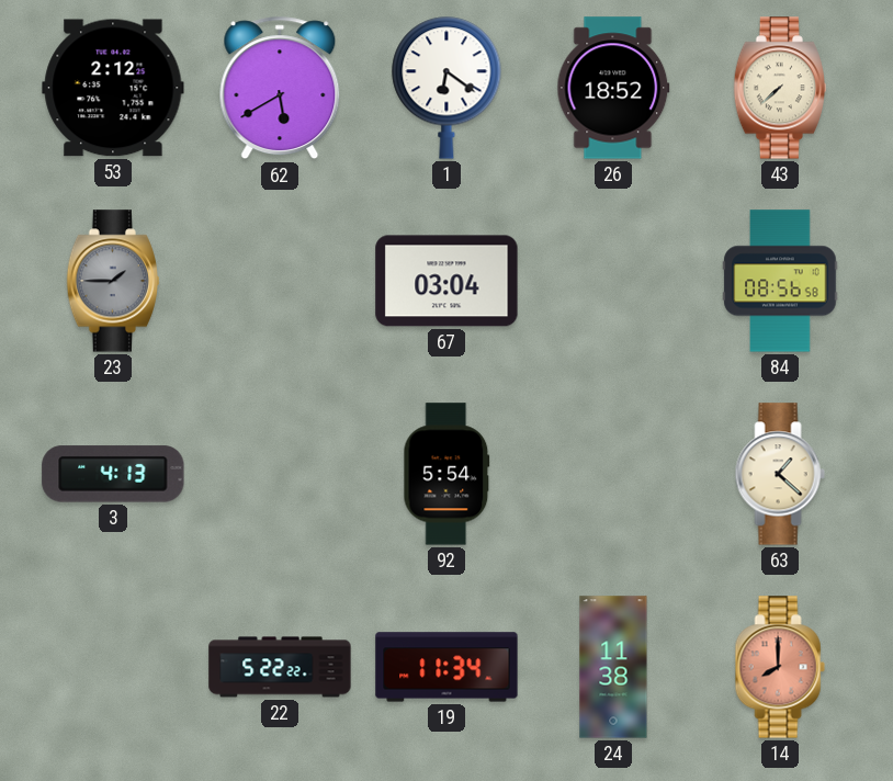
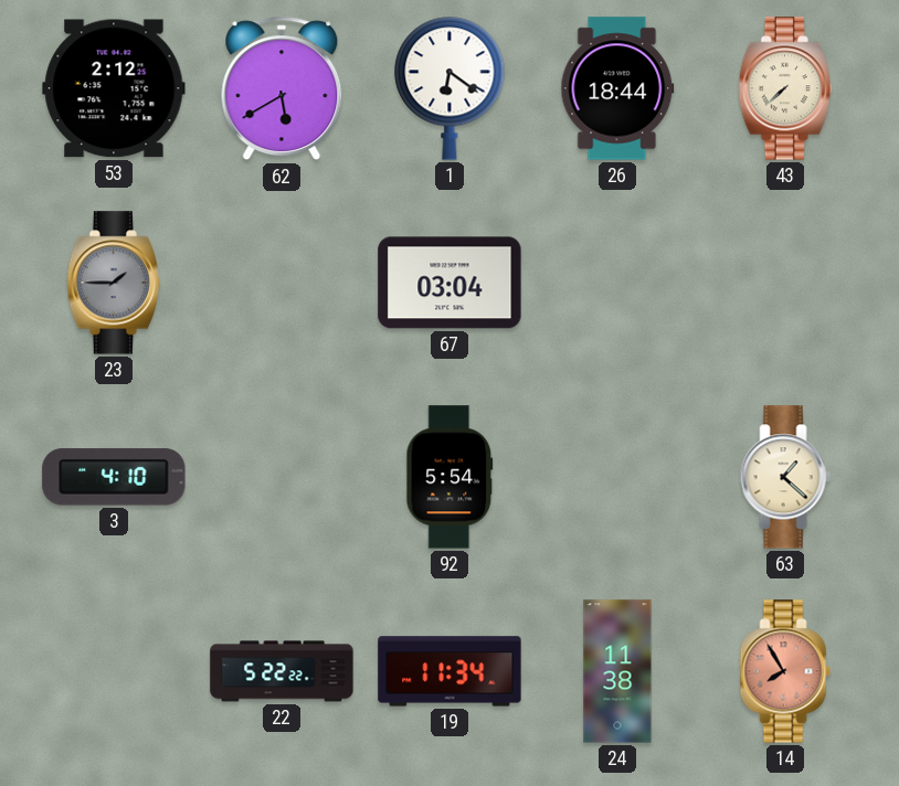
26: 18:52 -> 18:44
84: 08:56 -> none
3: 4:13 -> 4:10
14: 8:00 -> 7:55
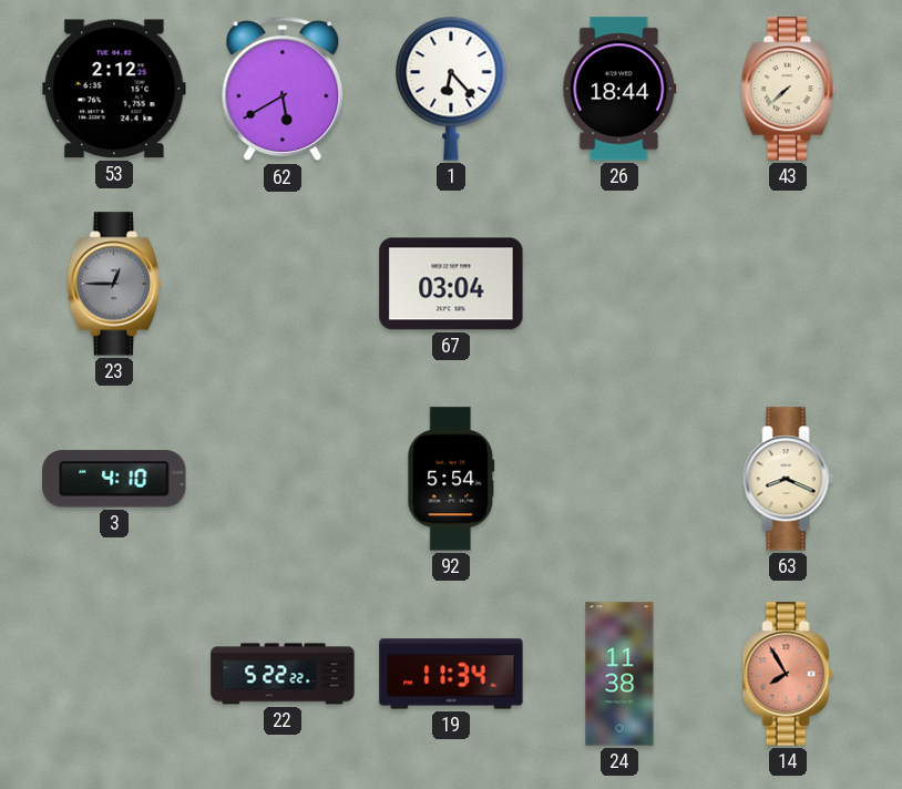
1: 6:21 -> 6:23
23: 1:45 -> 12:45
63: 1:22 -> 8:19
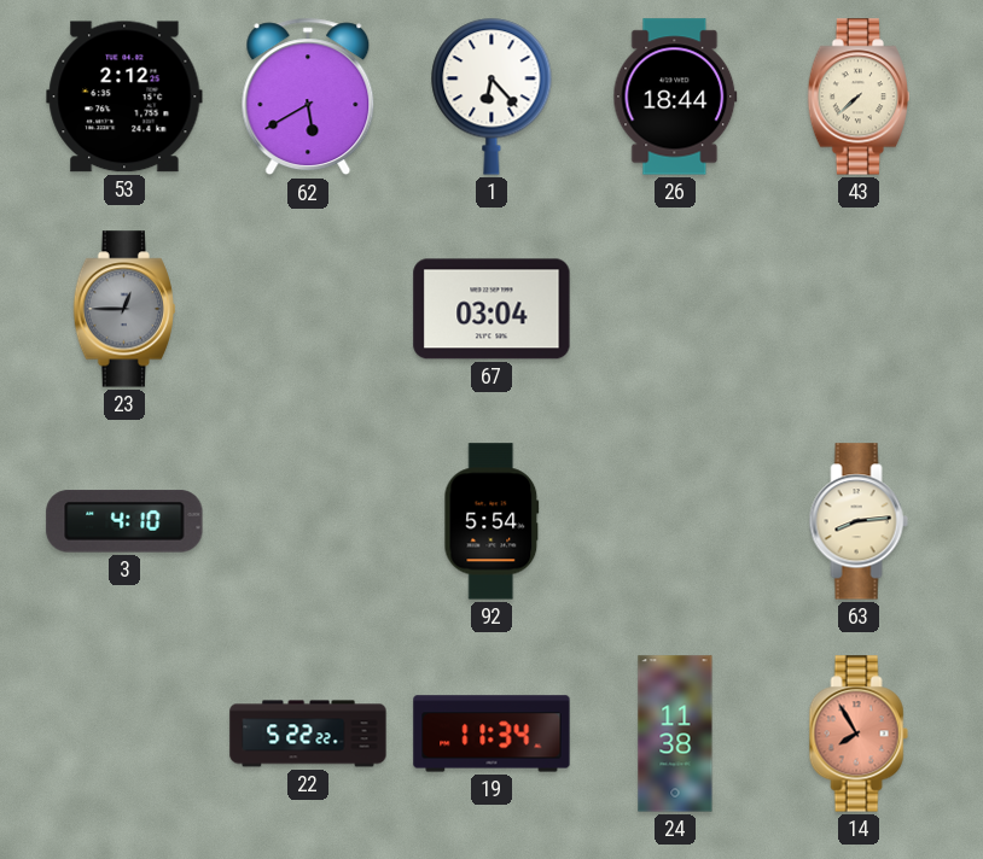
63: 8:19 -> 8:14
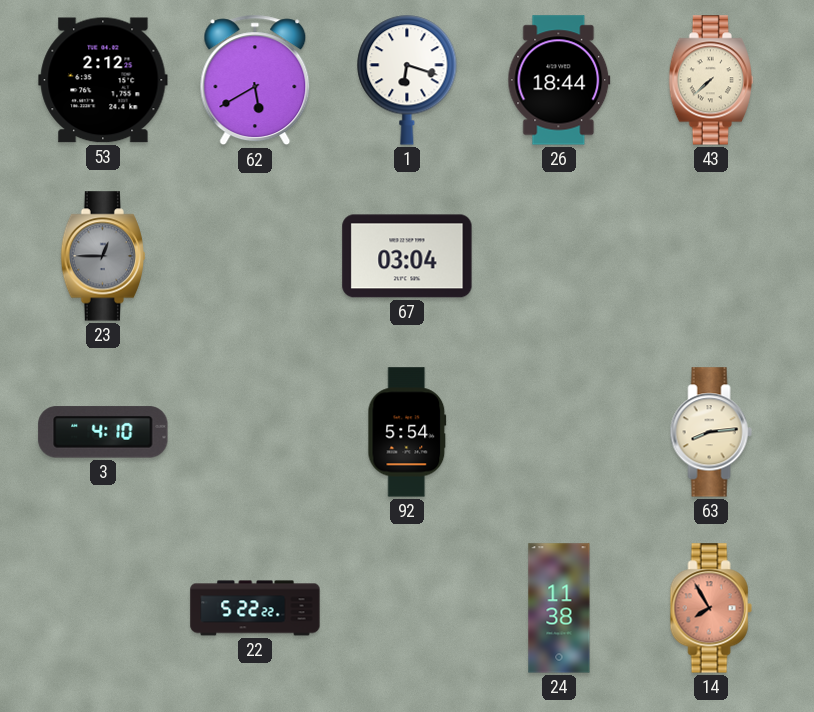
1: 6:23 -> 6:18
19: 11:34 -> none
